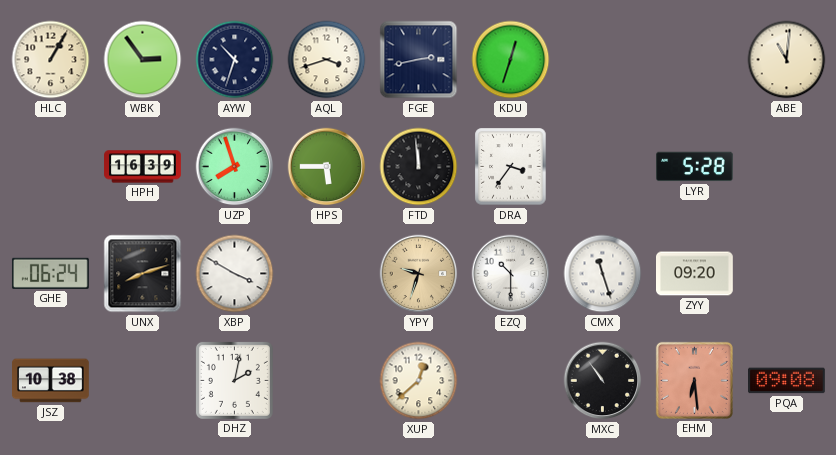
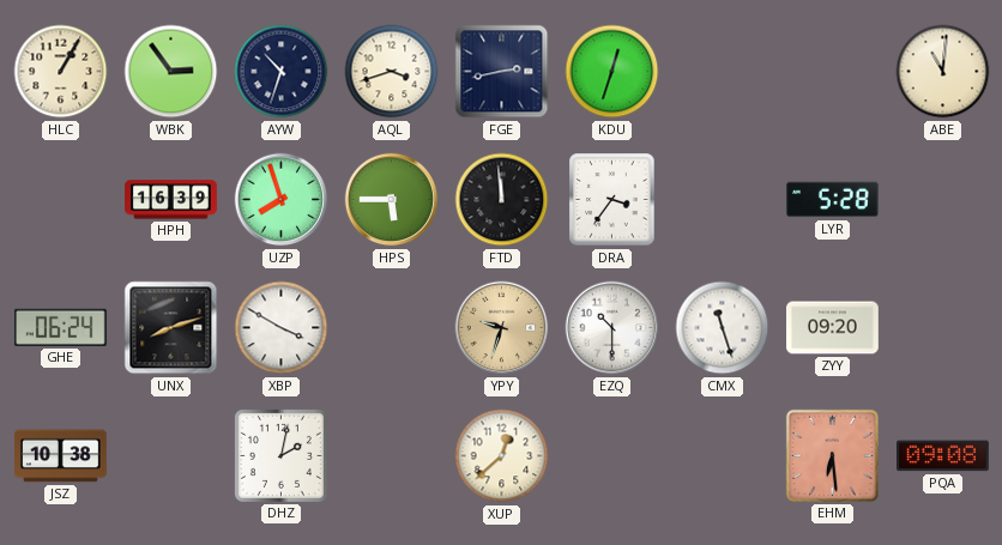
MXC: 10:54 -> none
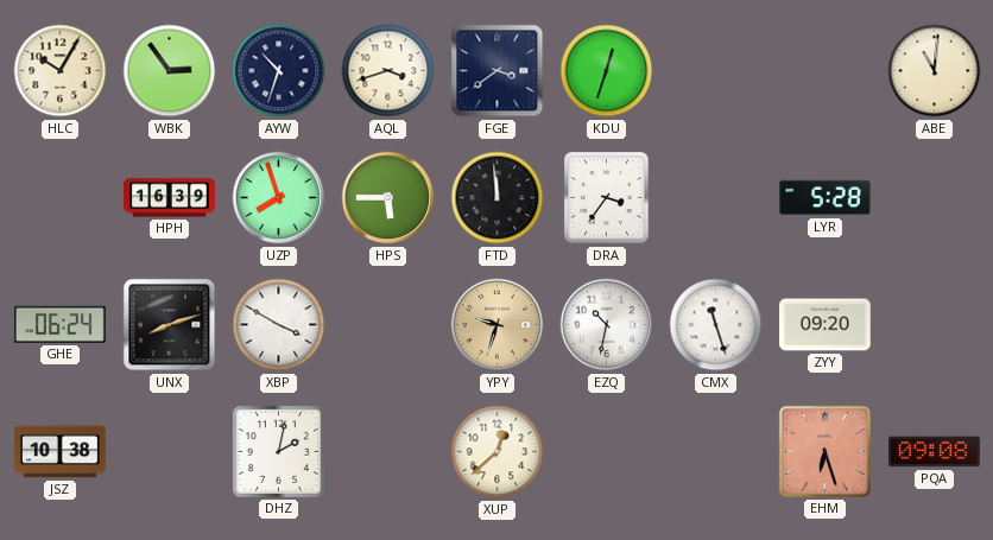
HLC: 1:05 -> 10:05
FGE: 2:43 -> 3:39
EZQ: 10:30 -> 10:32
EHM: 6:29 -> 6:27
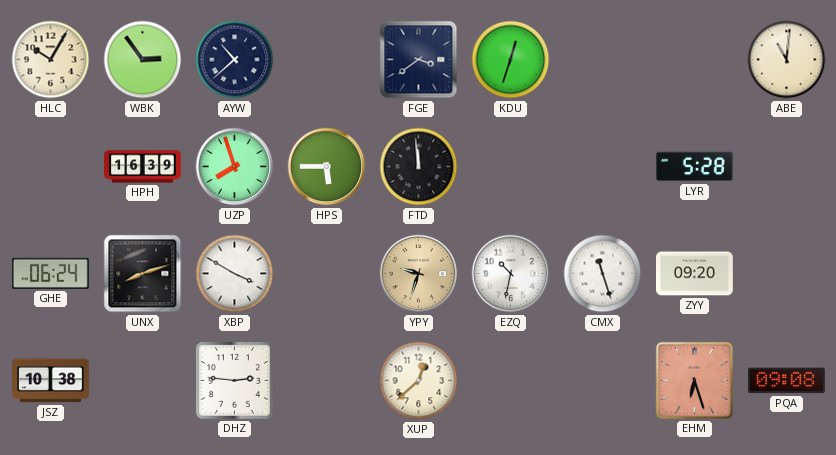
AYW: 10:33 -> 10:38
AQL: 3:42 -> none
DRA: 3:36 -> none
DHZ: 2:02 -> 2:46
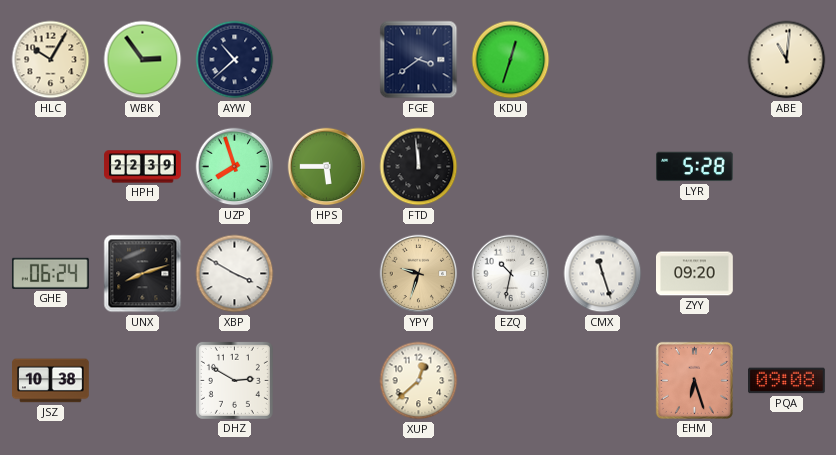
HPH: 16:39 -> 22:39
DHZ: 2:46 -> 2:50
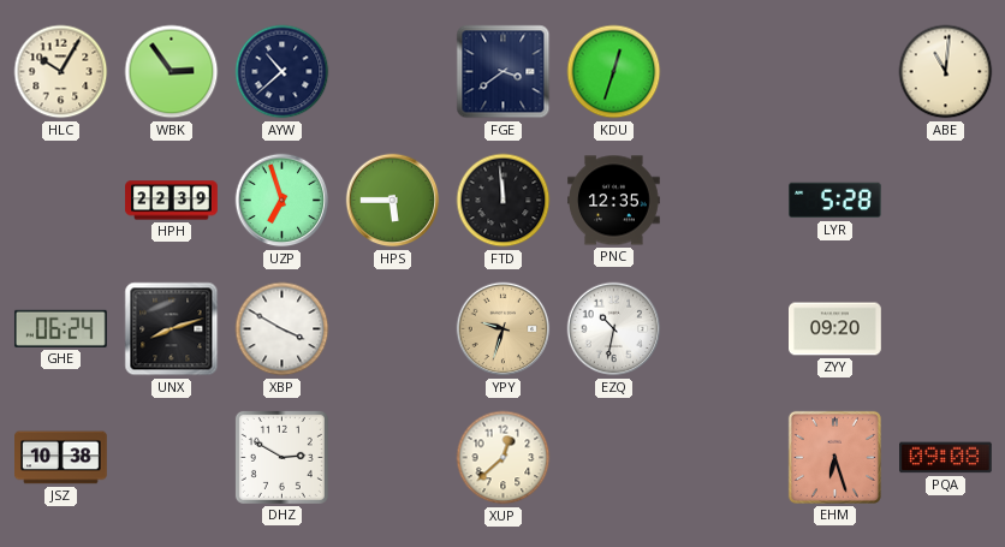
UZP: 7:57 -> 6:57
PNC: none -> 12:35
CMX: 11:27 -> none
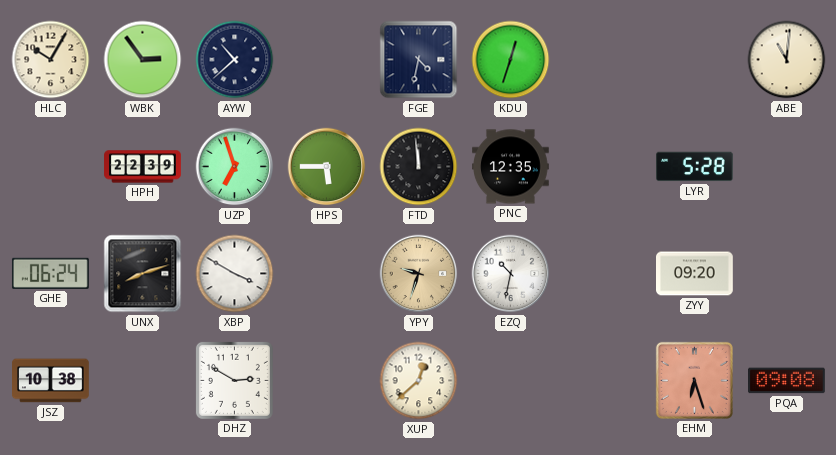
FGE: 3:39 -> 4:32
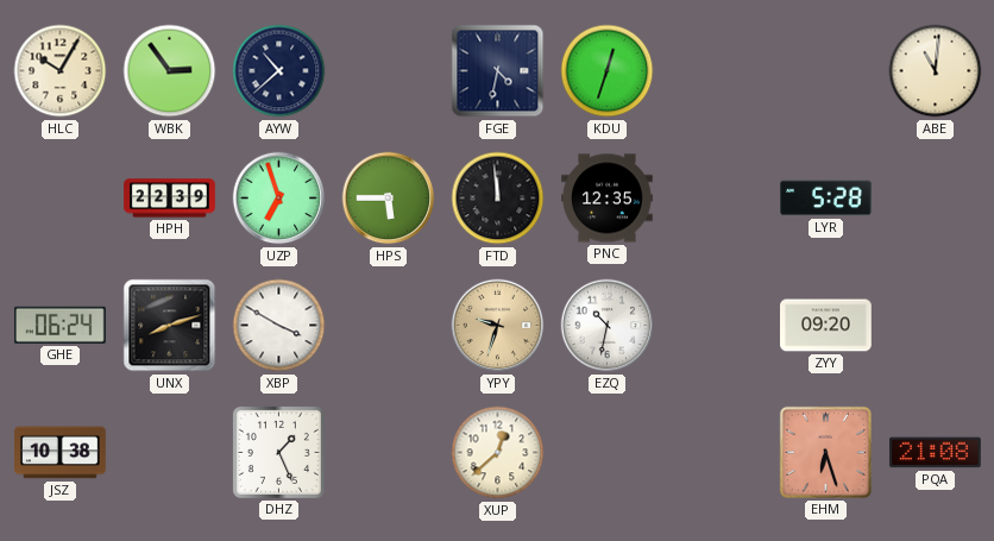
DHZ: 2:50 -> 1:26
PQA: 09:08 -> 21:08
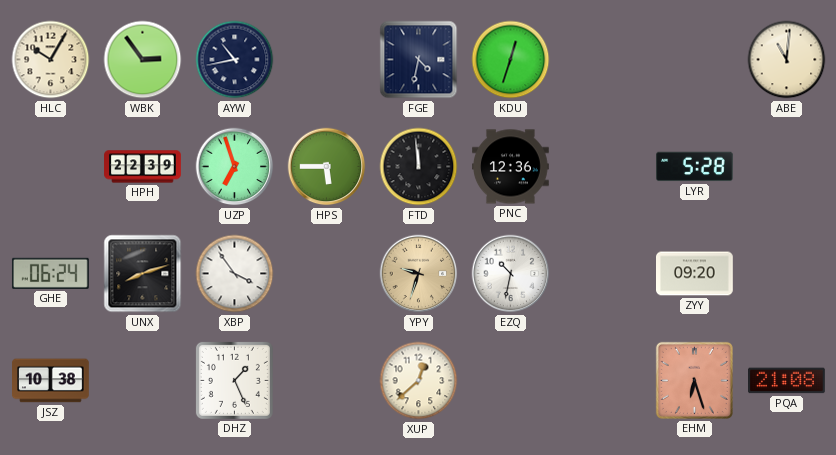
AYW: 10:38 -> 10:43
PNC: 12:35 -> 12:36
XBP: 3:50 -> 3:54
